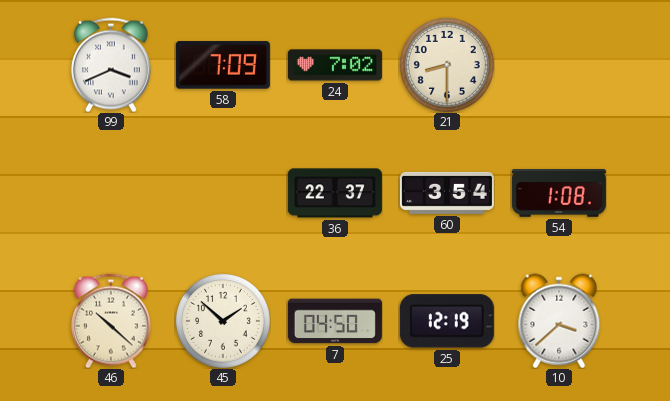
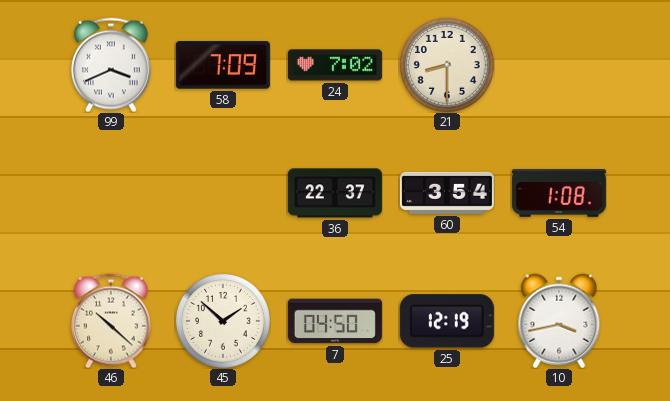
10: 3:38 -> 3:43
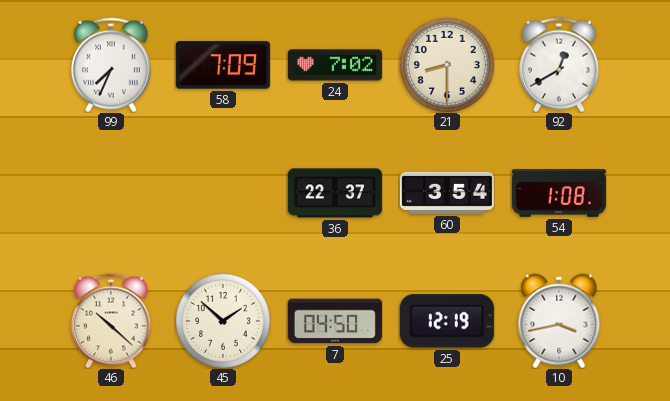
99: 3:41 -> 7:34
92: none -> 12:40
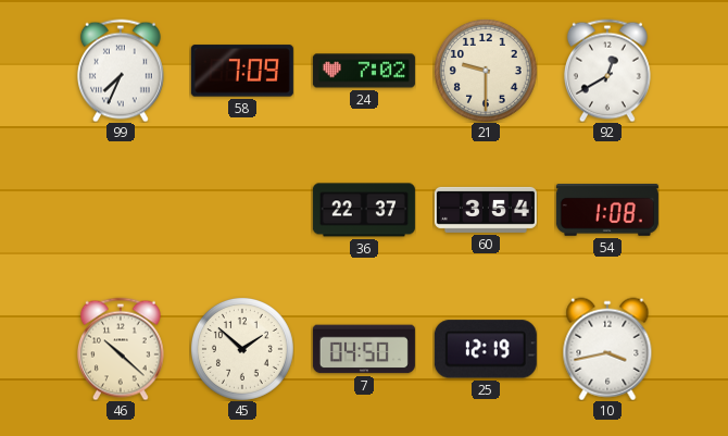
21: 8:30 -> 9:30
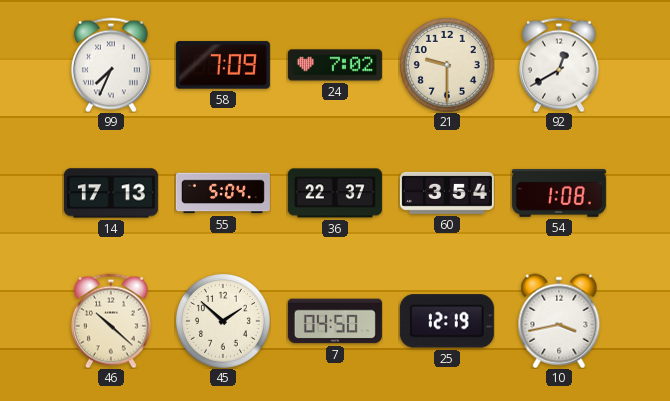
14: none -> 17:13
55: none -> 5:04
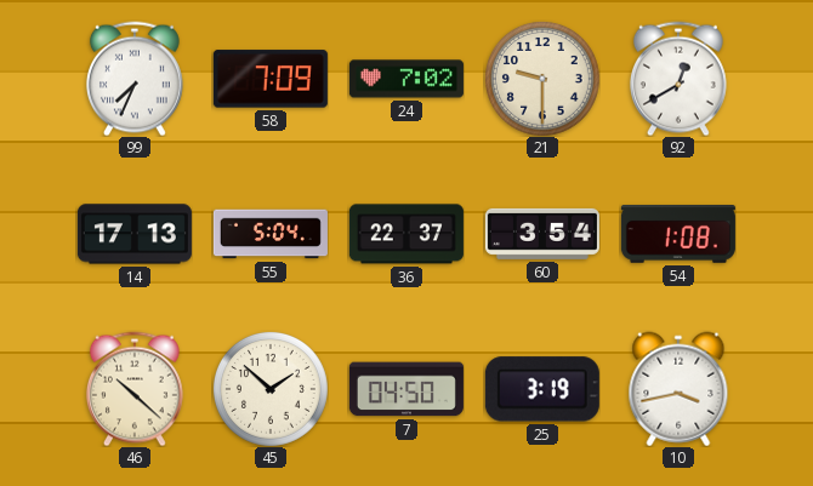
25: 12:19 -> 3:19
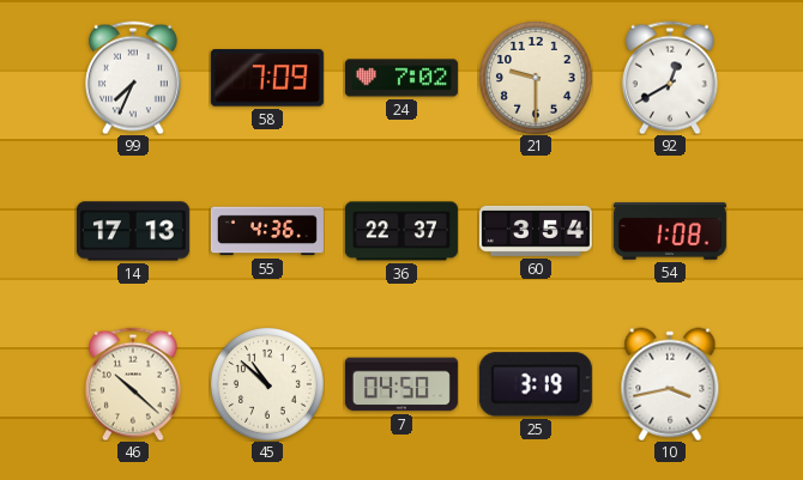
55: 5:04 -> 4:36
45: 1:52 -> 10:52
